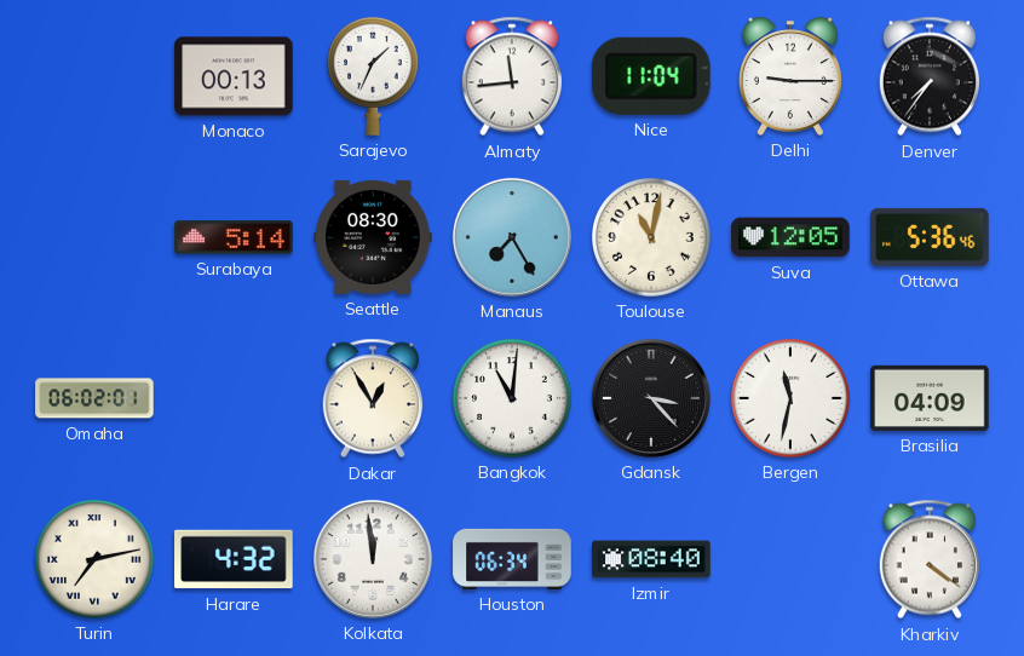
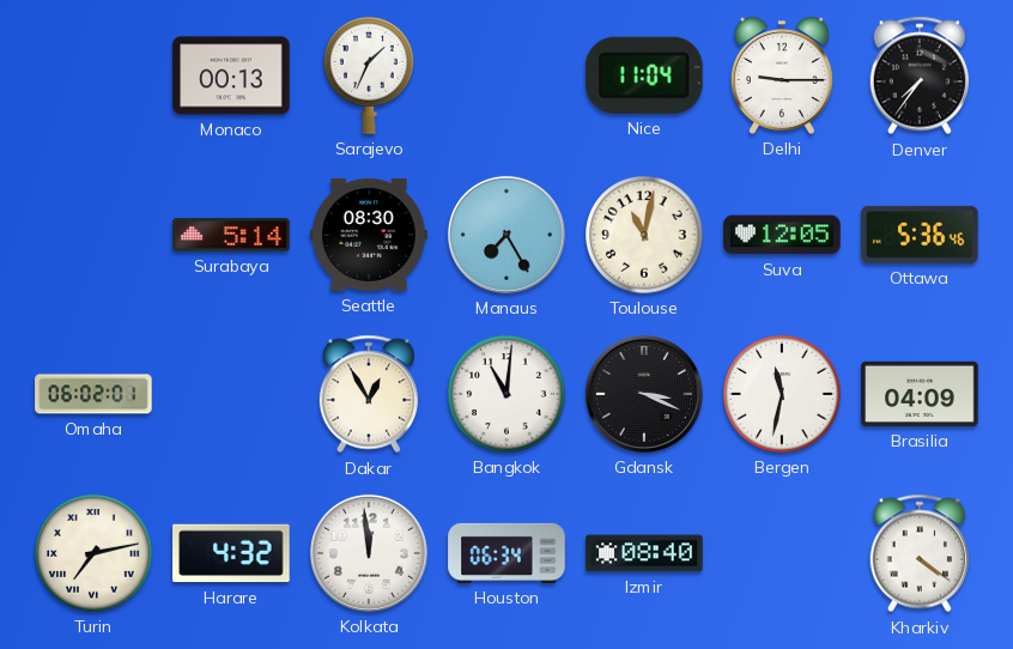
Almaty: 11:44 -> none
Gdansk: 3:23 -> 3:19
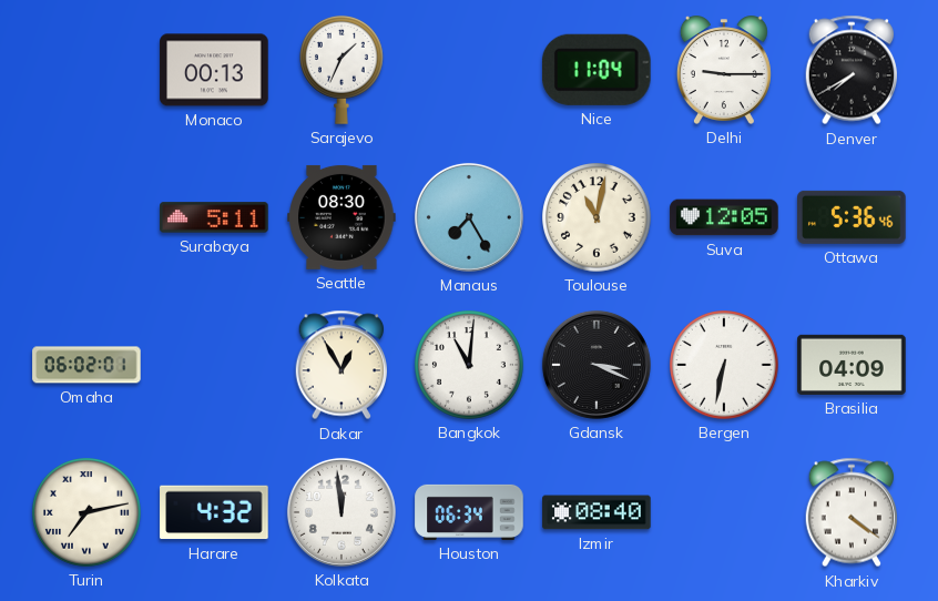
Denver: 7:36 -> 7:40
Surabaya: 5:14 -> 5:11
Bergen: 11:32 -> 6:32
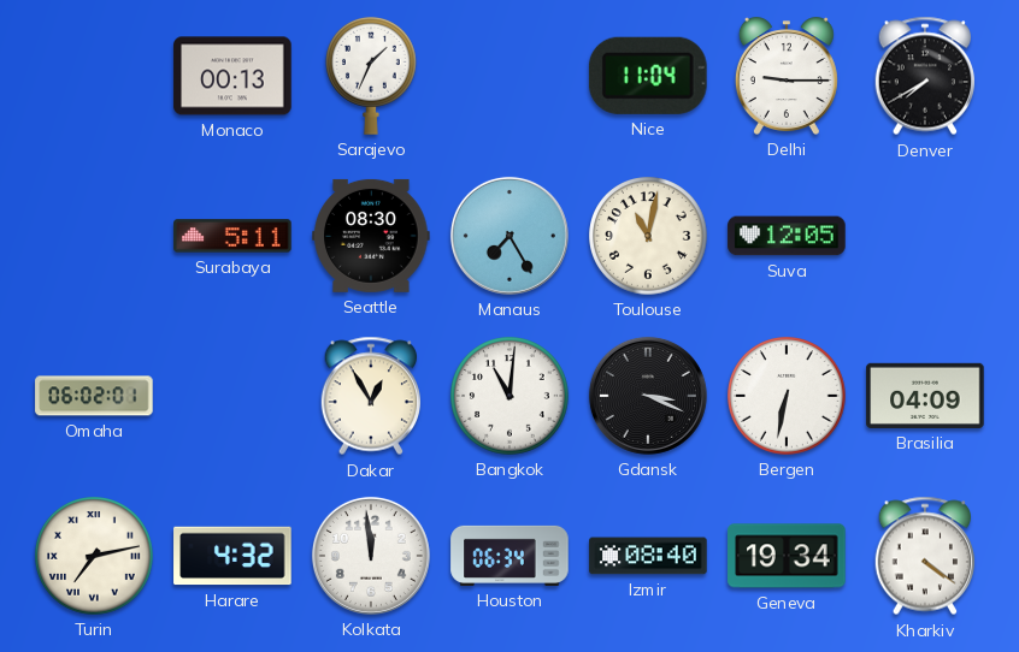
Ottawa: 5:36 -> none
Geneva: none -> 19:34
